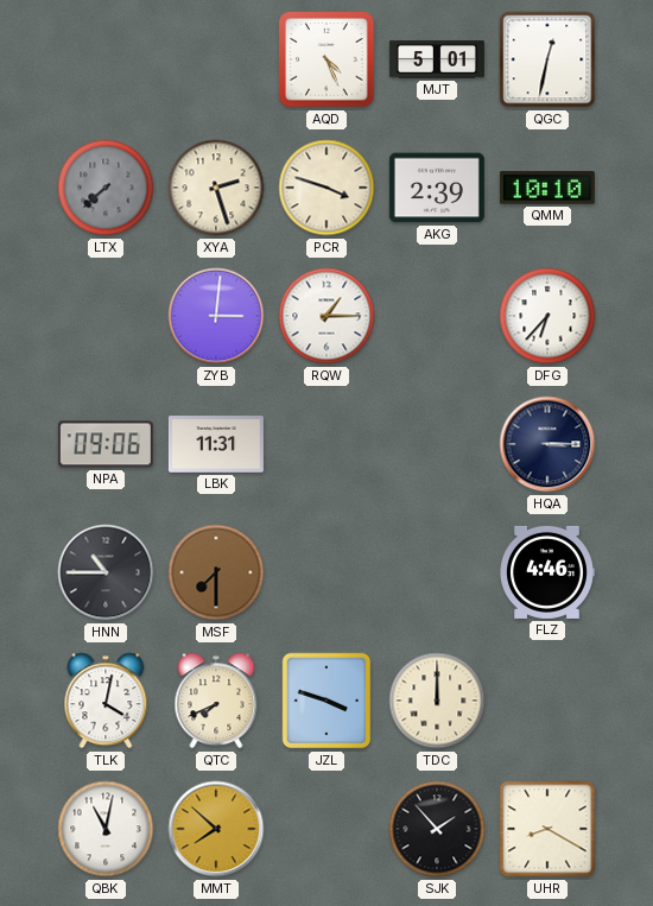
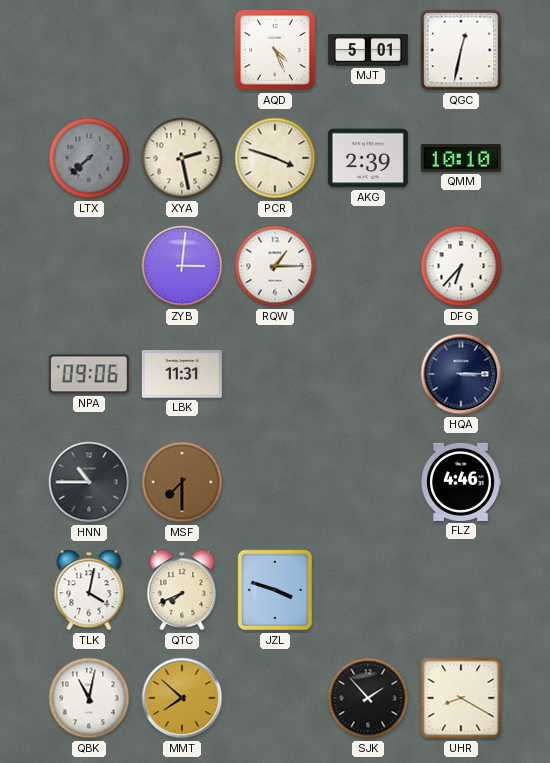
XYA: 2:27 -> 2:28
TDC: 12:00 -> none
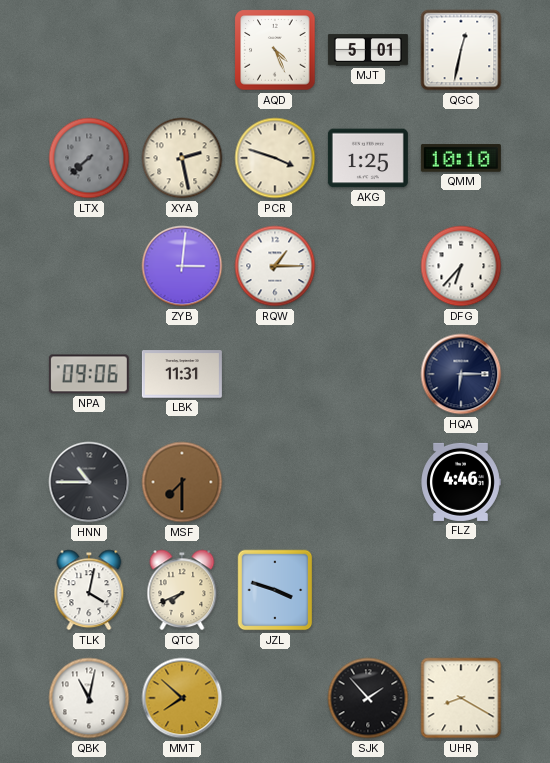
AKG: 2:39 -> 1:25
HQA: 3:15 -> 6:15
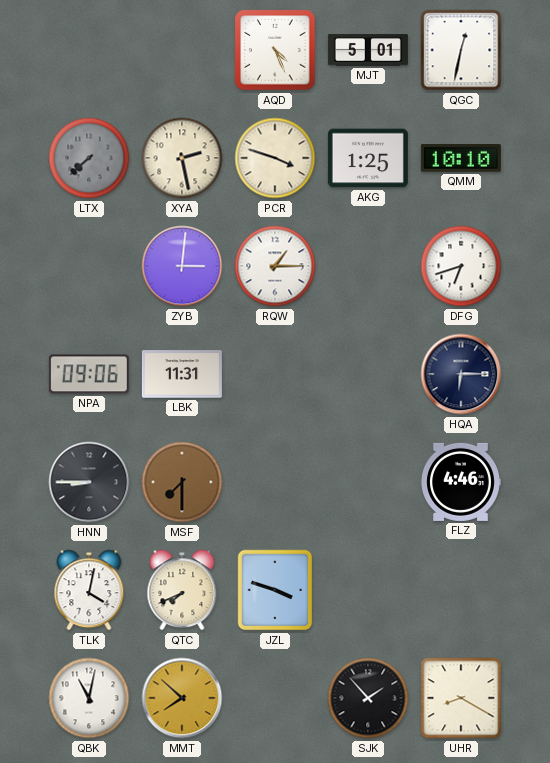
DFG: 6:37 -> 6:42
HNN: 10:45 -> 8:45
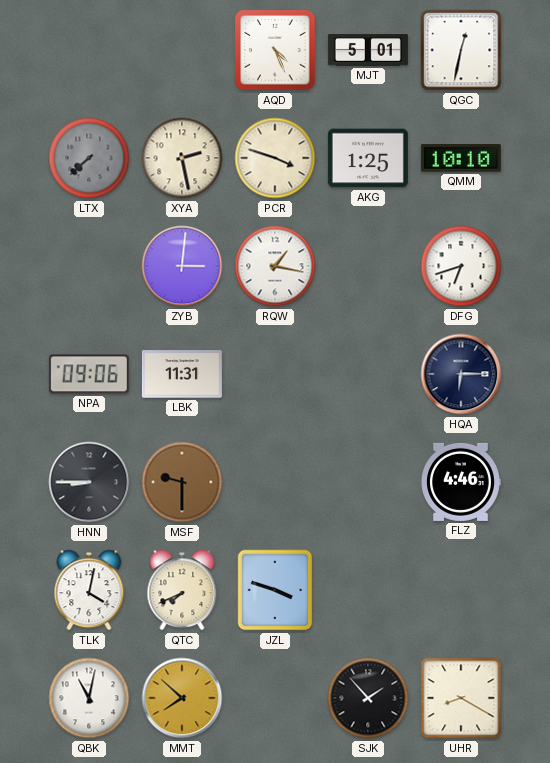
RQW: 1:15 -> 1:17
MSF: 7:30 -> 9:30
